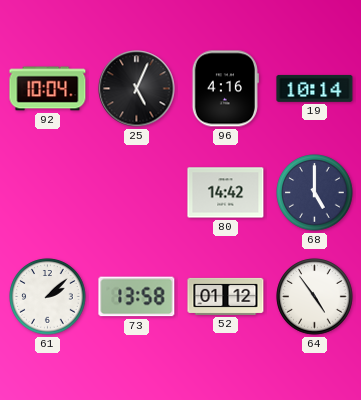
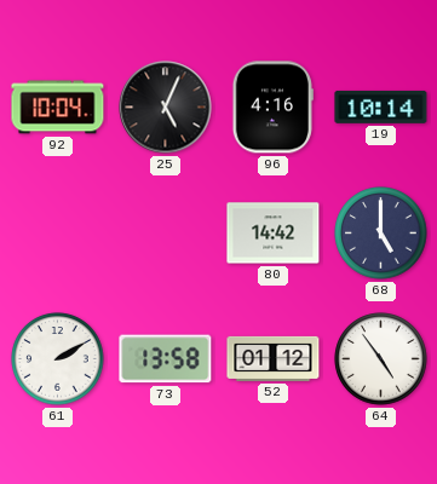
61: 2:08 -> 2:10
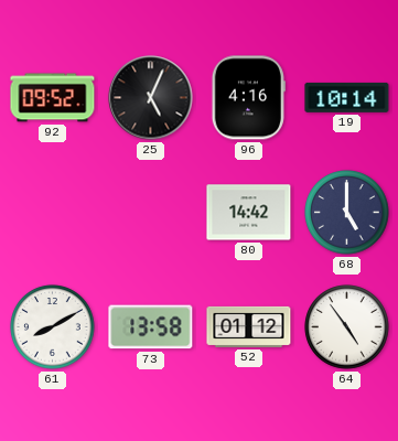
92: 10:04 -> 09:52
61: 2:10 -> 8:10
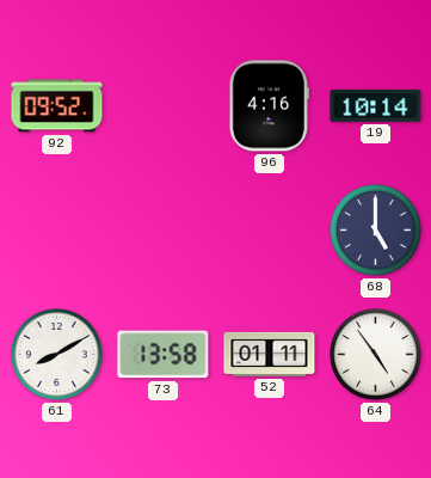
25: 5:04 -> none
80: 14:42 -> none
52: 01:12 -> 01:11
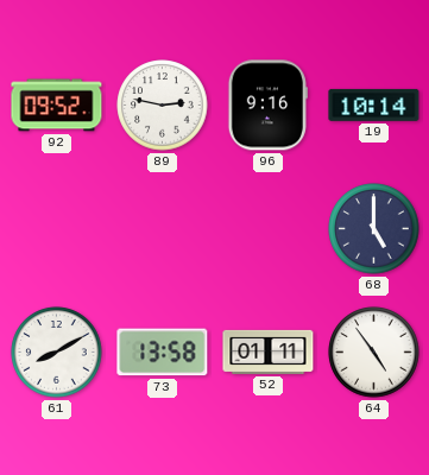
89: none -> 2:47
96: 4:16 -> 9:16
